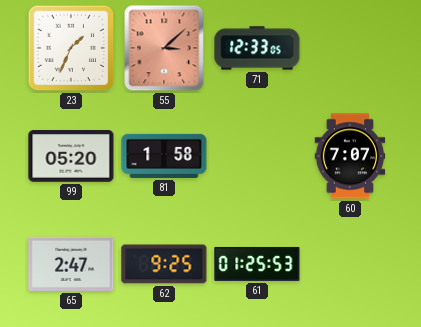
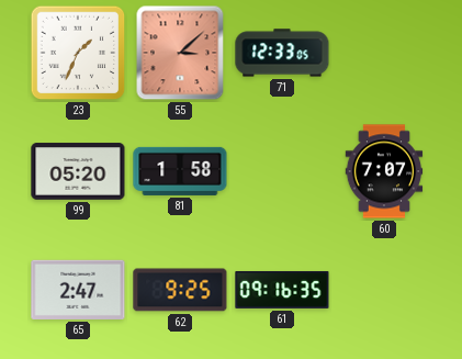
61: 01:25 -> 09:16
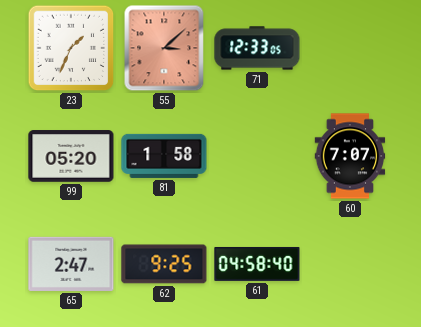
61: 09:16 -> 04:58
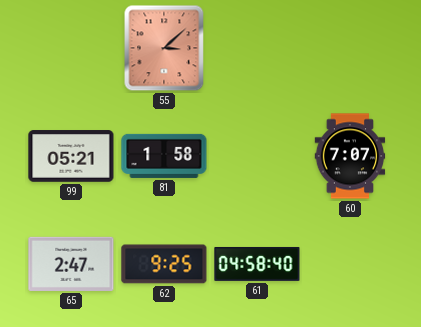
23: 1:34 -> none
71: 12:33 -> none
99: 05:20 -> 05:21
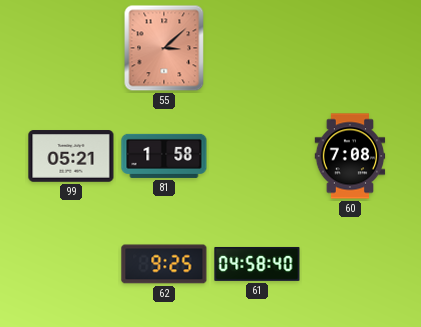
60: 7:07 -> 7:08
65: 2:47 -> none
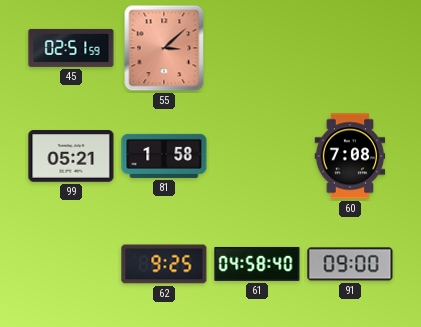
45: none -> 02:51
91: none -> 09:00
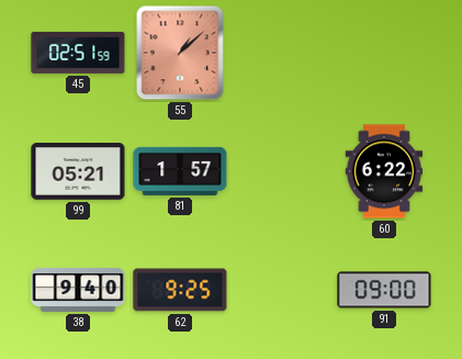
55: 3:08 -> 1:08
81: 1:58 -> 1:57
60: 7:08 -> 6:22
38: none -> 9:40
61: 04:58 -> none
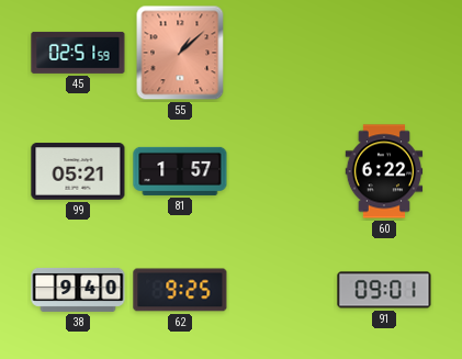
91: 09:00 -> 09:01
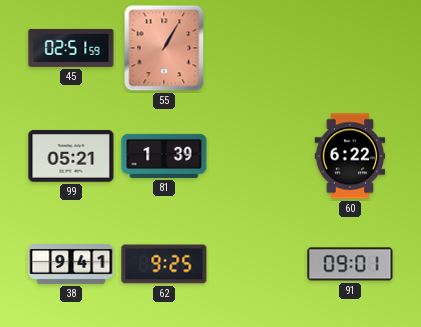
55: 1:08 -> 1:05
81: 1:57 -> 1:39
38: 9:40 -> 9:41
